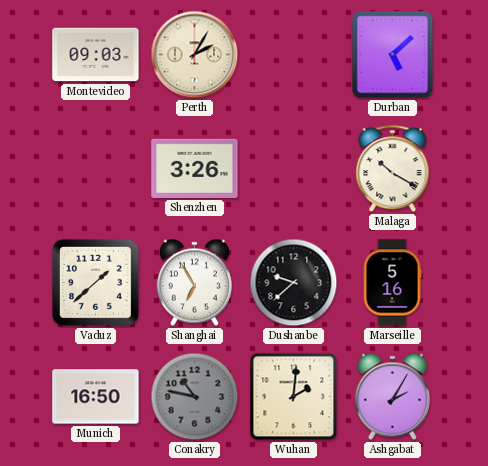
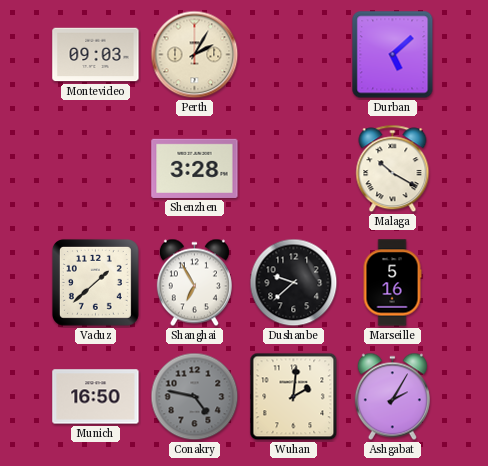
Shenzhen: 3:26 -> 3:28
Conakry: 10:47 -> 4:47
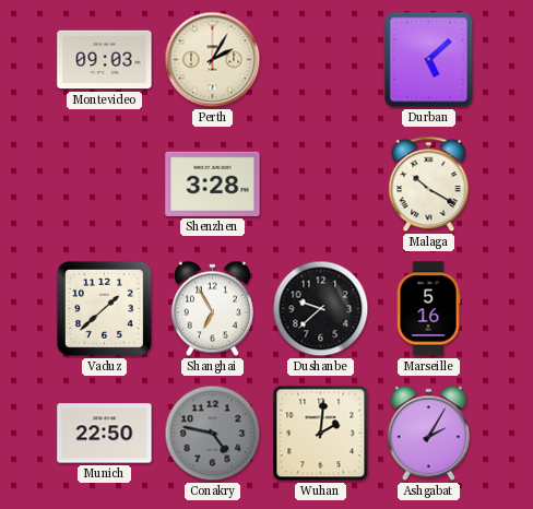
Munich: 16:50 -> 22:50
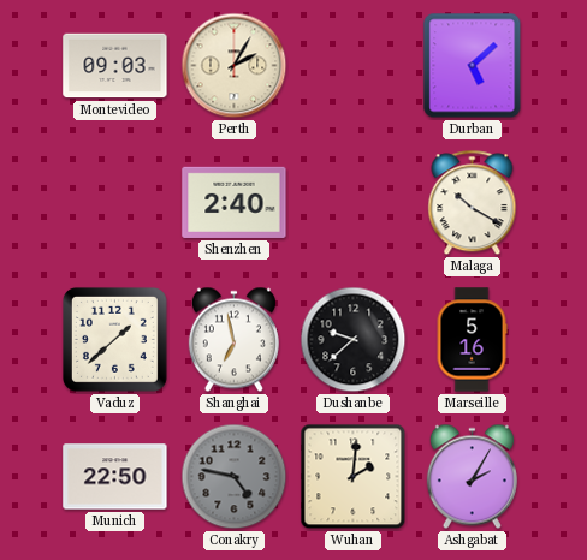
Shenzhen: 3:28 -> 2:40
Shanghai: 6:55 -> 6:58
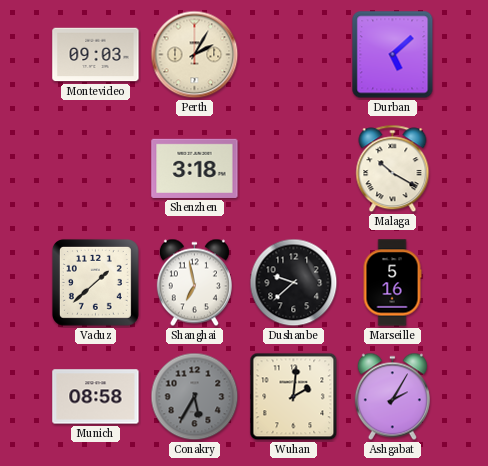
Shenzhen: 2:40 -> 3:18
Munich: 22:50 -> 08:58
Conakry: 4:47 -> 5:35
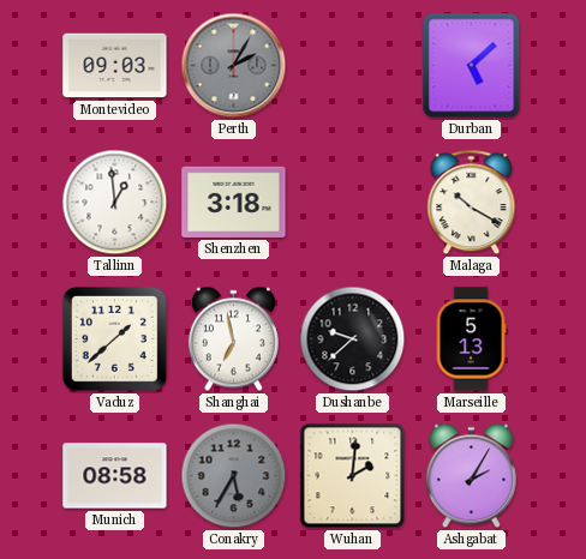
Perth dial: cream -> grey
Tallinn: none -> 12:59
Marseille: 5:16 -> 5:13
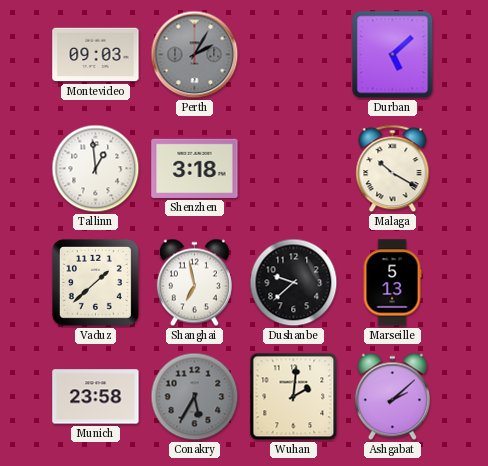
Munich: 08:58 -> 23:58
Ashgabat: 2:05 -> 2:08
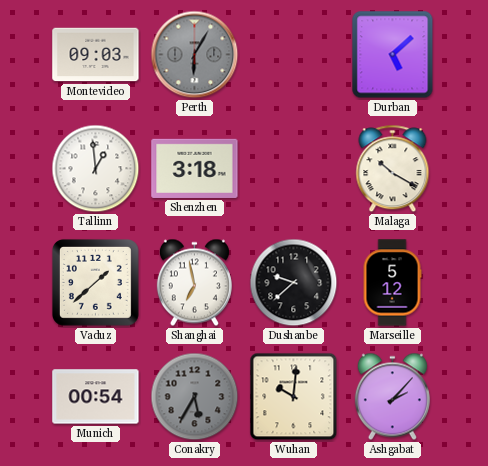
Perth: 2:05 -> 6:05
Marseille: 5:13 -> 5:12
Munich: 23:58 -> 00:54
Wuhan: 2:01 -> 10:01
Ashgabat: 2:08 -> 2:07
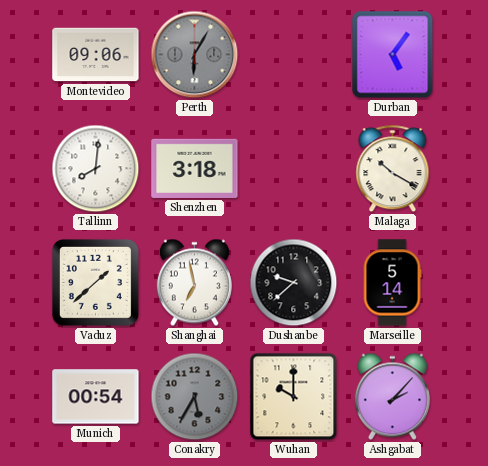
Montevideo: 09:03 -> 09:06
Durban: 5:08 -> 5:06
Tallinn: 12:59 -> 8:01
Marseille: 5:12 -> 5:14
Wuhan: 10:01 -> 10:00
